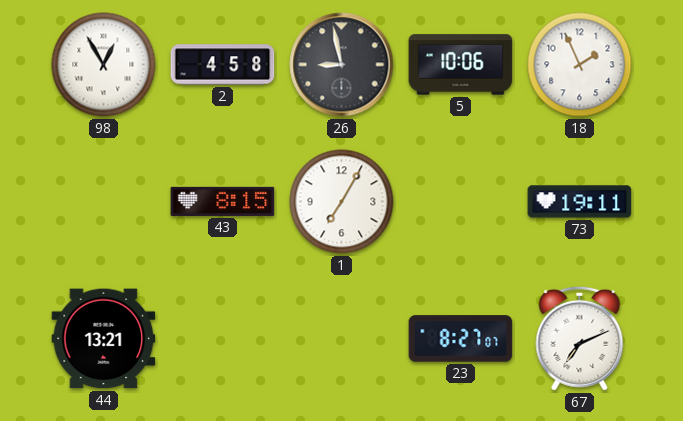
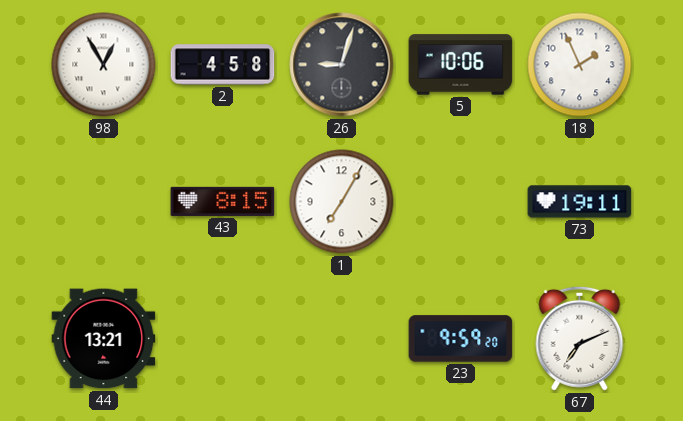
26: 8:58 -> 9:03
23: 8:27 -> 9:59
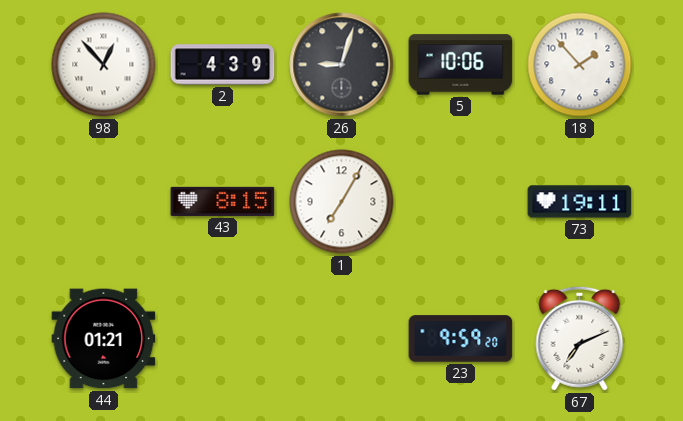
98: 12:55 -> 12:53
2: 4:58 -> 4:39
18: 1:56 -> 1:53
44: 13:21 -> 01:21
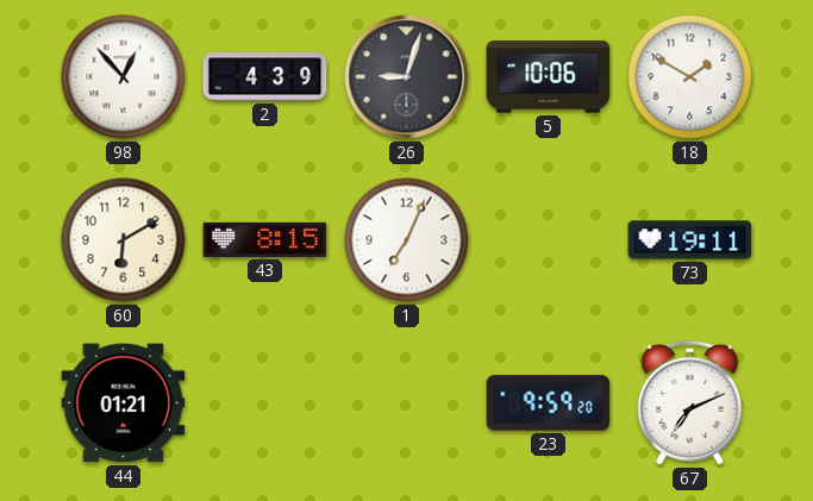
18: 1:53 -> 1:50
60: none -> 6:10
1: 7:05 -> 7:04
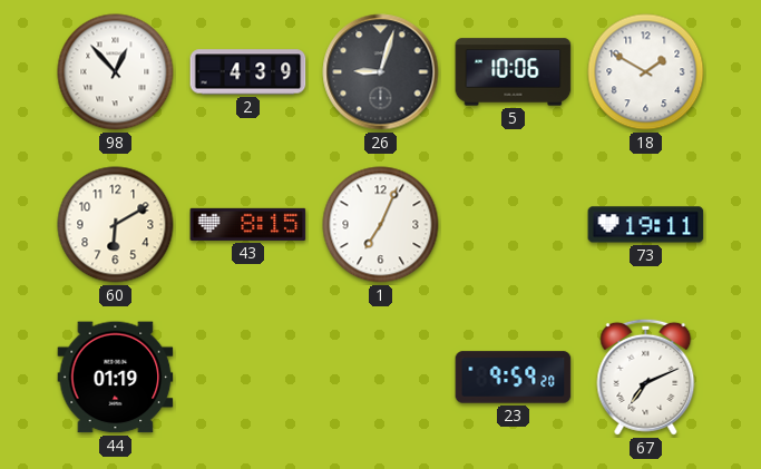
44: 01:21 -> 01:19
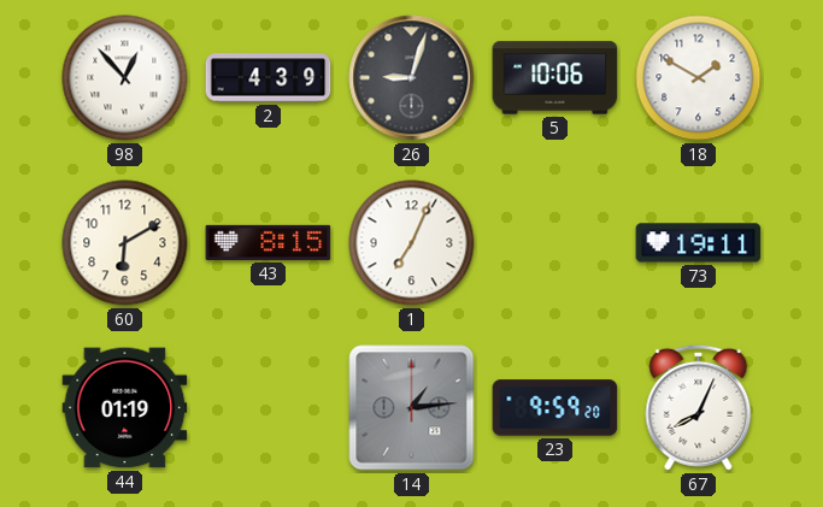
14: none -> 1:14
67: 7:11 -> 8:04
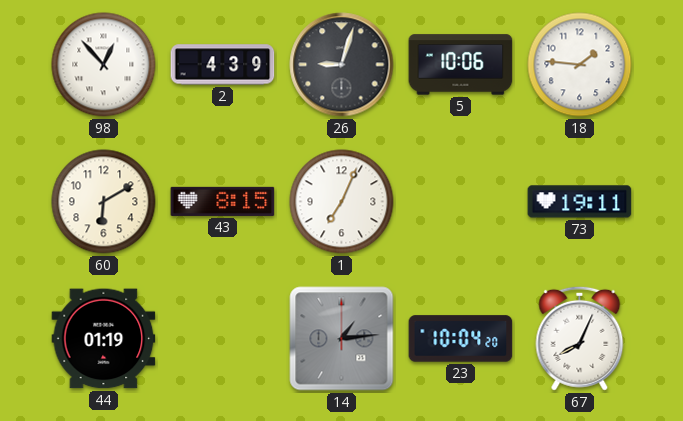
18: 1:50 -> 1:46
23: 9:59 -> 10:04
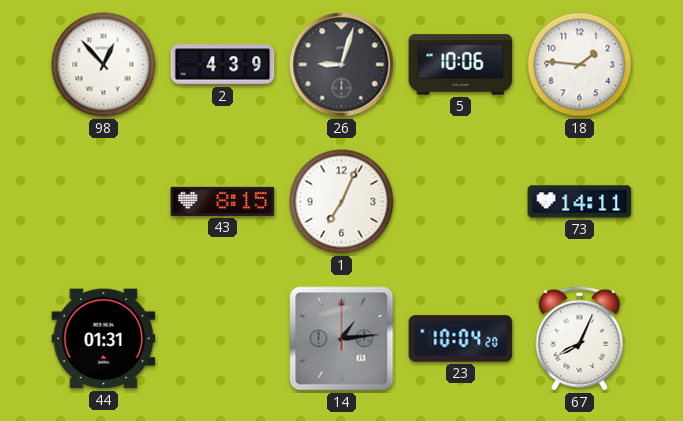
60: 6:10 -> none
73: 19:11 -> 14:11
44: 01:19 -> 01:31
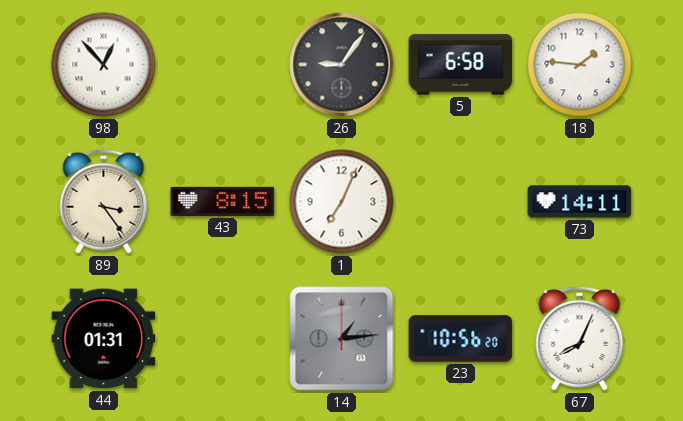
2: 4:39 -> none
26: 9:03 -> 9:06
5: 10:06 -> 6:58
89: none -> 3:24
23: 10:04 -> 10:56
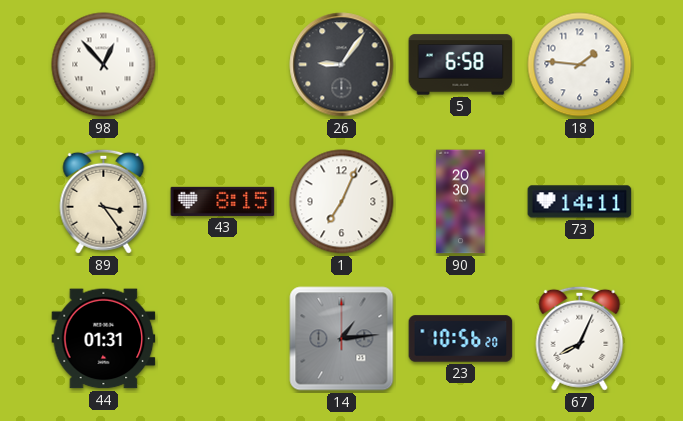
90: none -> 20:30
